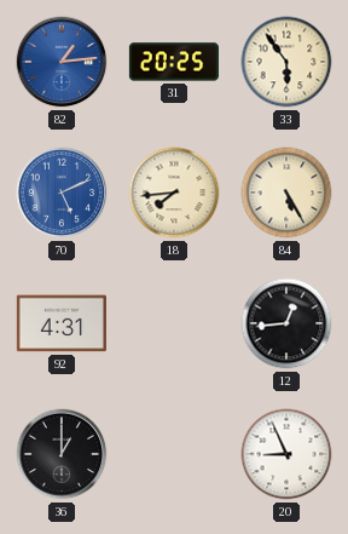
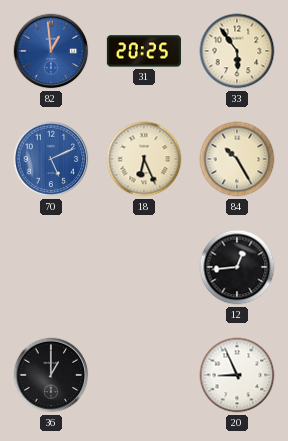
82: 1:14 -> 12:59
18: 7:44 -> 6:26
84: 5:25 -> 10:25
92: 4:31 -> none
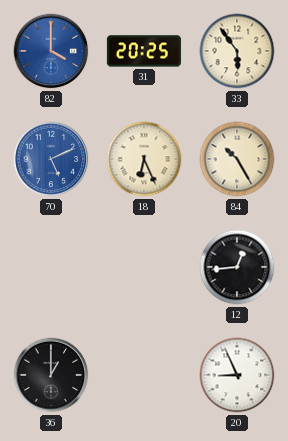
82: 12:59 -> 4:00
